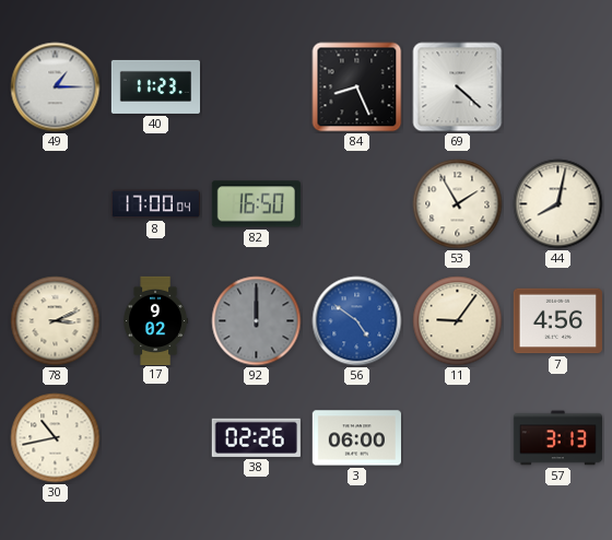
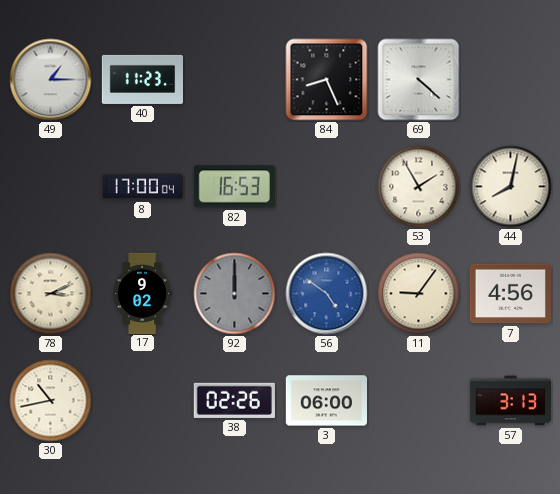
82: 16:50 -> 16:53
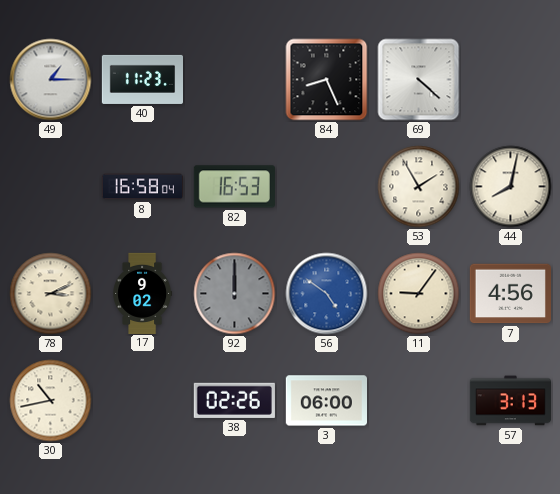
8: 17:00 -> 16:58
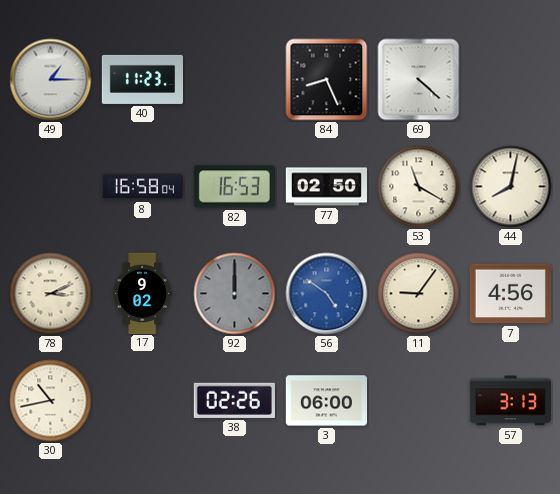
77: none -> 02:50
53: 1:55 -> 11:20
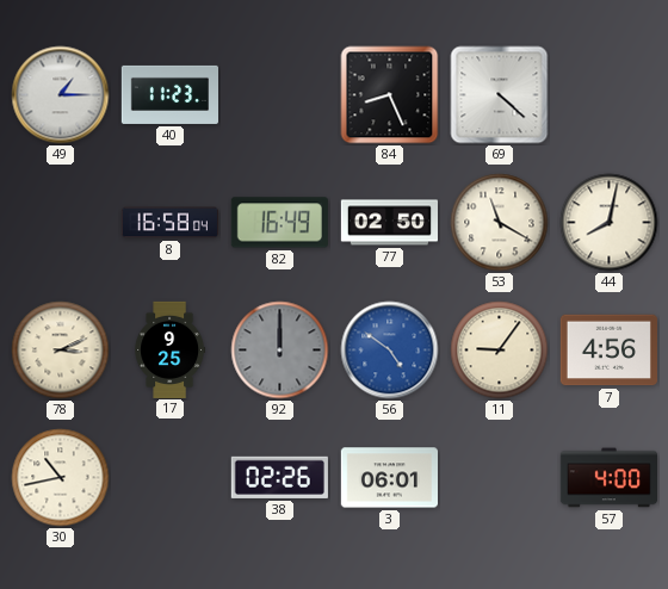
82: 16:53 -> 16:49
17: 9:02 -> 9:25
3: 06:00 -> 06:01
57: 3:13 -> 4:00
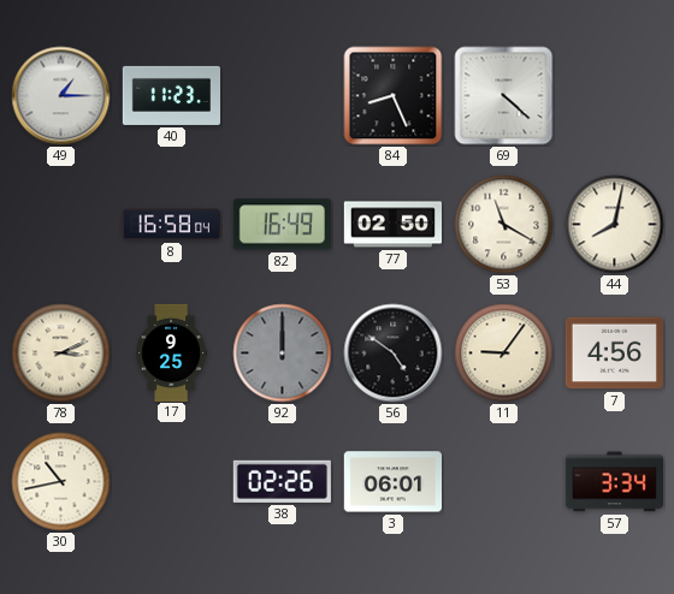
56 dial: blue -> black
57: 4:00 -> 3:34
